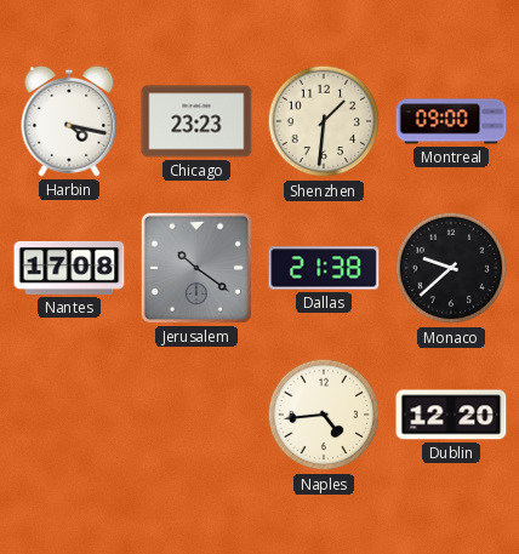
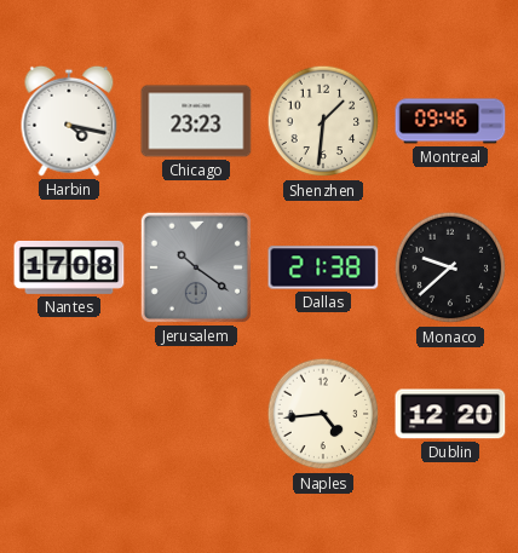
Montreal: 09:00 -> 09:46
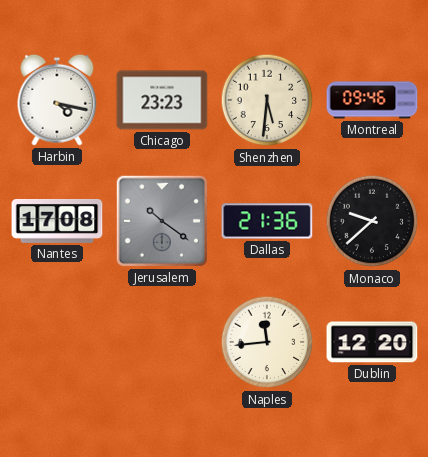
Shenzhen: 1:31 -> 5:31
Dallas: 21:38 -> 21:36
Naples: 4:44 -> 11:44
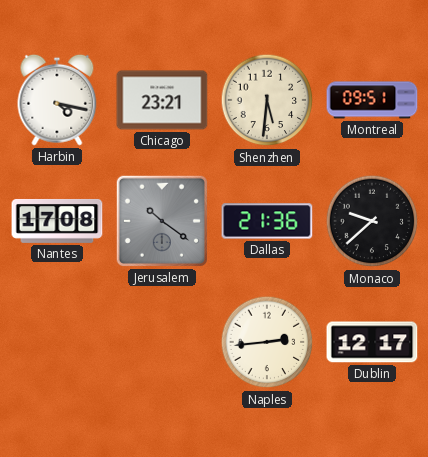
Chicago: 23:23 -> 23:21
Montreal: 09:46 -> 09:51
Naples: 11:44 -> 2:44
Dublin: 12:20 -> 12:17
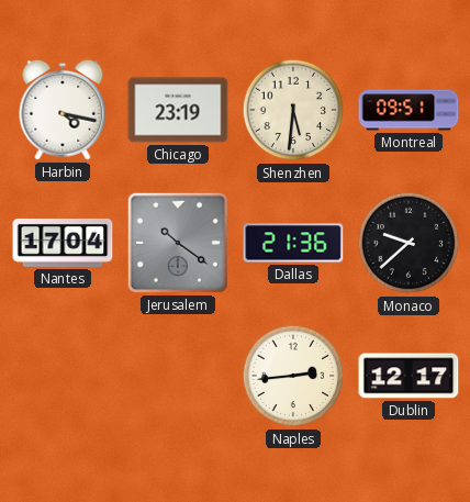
Chicago: 23:21 -> 23:19
Nantes: 17:08 -> 17:04
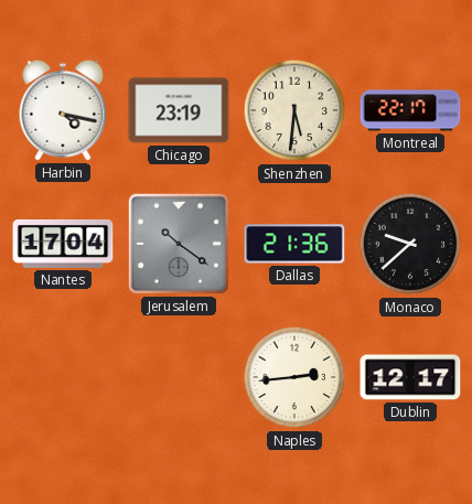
Montreal: 09:51 -> 22:17
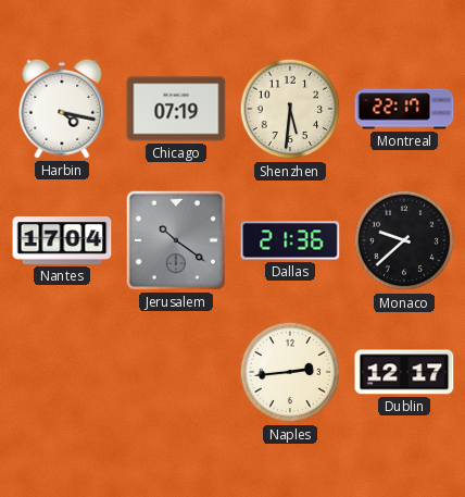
Chicago: 23:19 -> 07:19
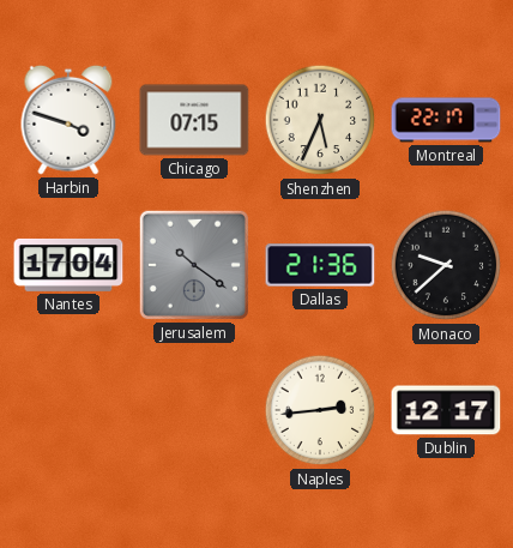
Harbin: 4:17 -> 3:48
Chicago: 07:19 -> 07:15
Shenzhen: 5:31 -> 5:34
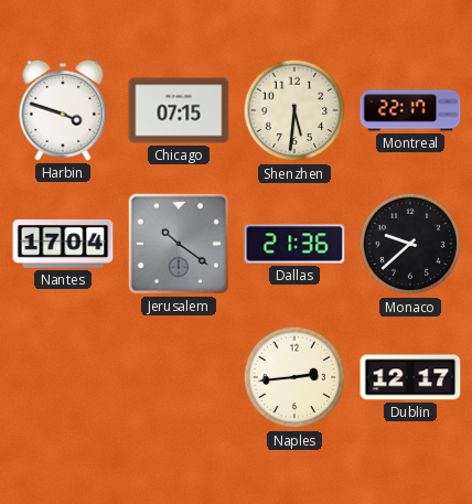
Shenzhen: 5:34 -> 5:31
